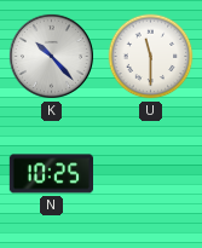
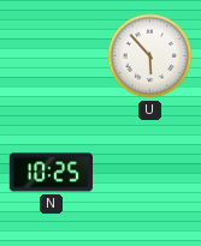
K: 10:23 -> none
U: 11:30 -> 5:53
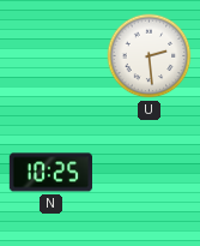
U: 5:53 -> 2:29
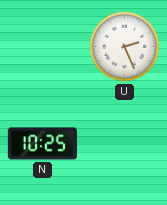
U: 2:29 -> 2:26
